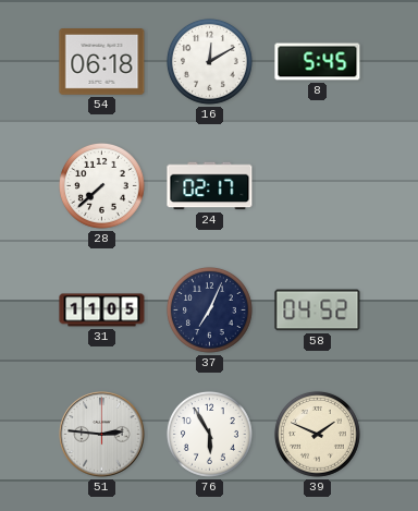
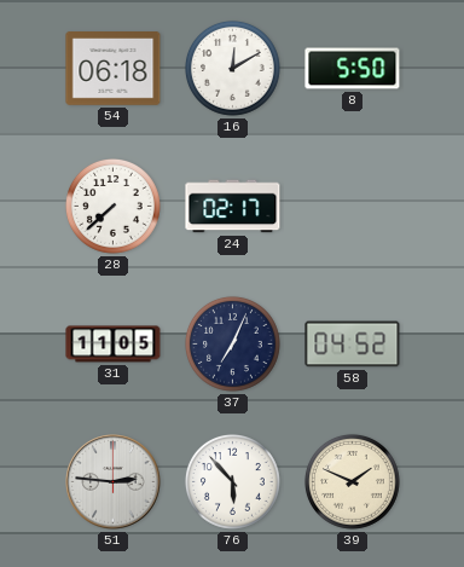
8: 5:45 -> 5:50
76: 5:55 -> 5:53
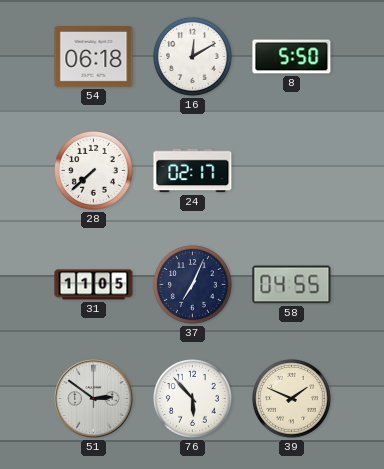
58: 04:52 -> 04:55
51: 2:46 -> 2:51
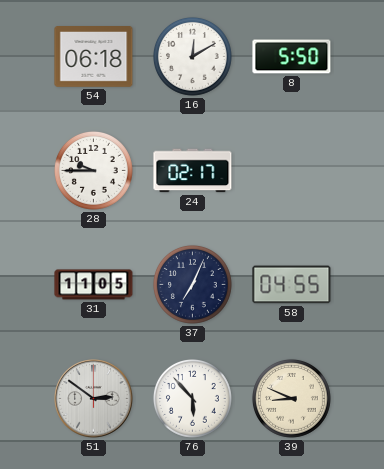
28: 7:38 -> 9:45
39: 1:49 -> 8:49
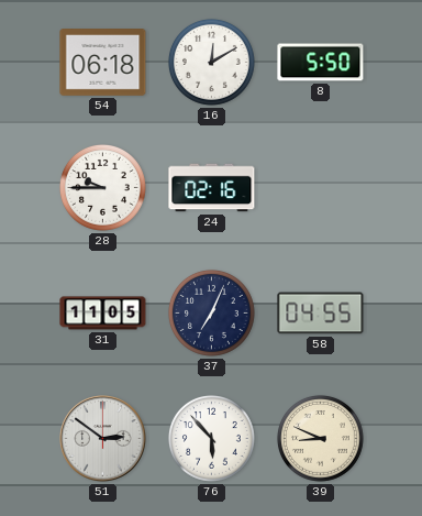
24: 02:17 -> 02:16
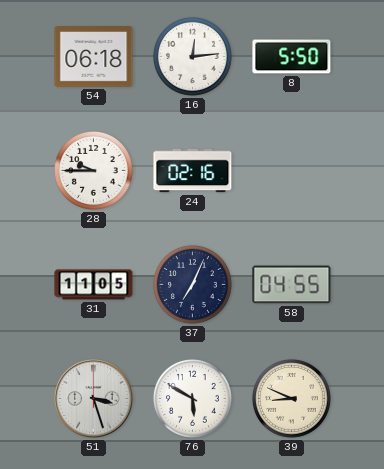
16: 12:10 -> 12:14
51: 2:51 -> 3:27
76: 5:53 -> 5:50
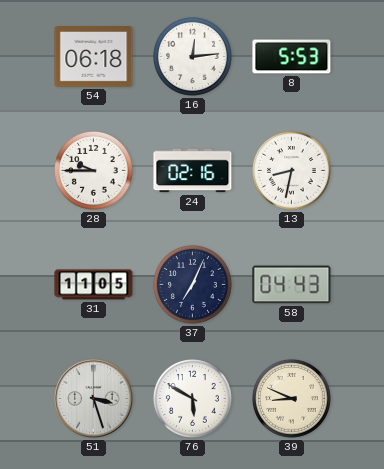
8: 5:50 -> 5:53
13: none -> 8:32
58: 04:55 -> 04:43
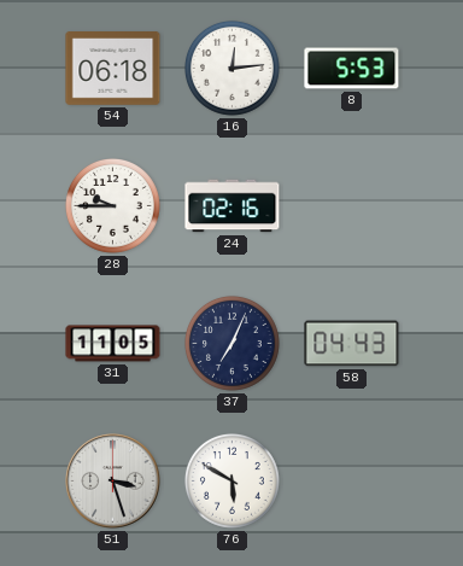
13: 8:32 -> none
39: 8:49 -> none
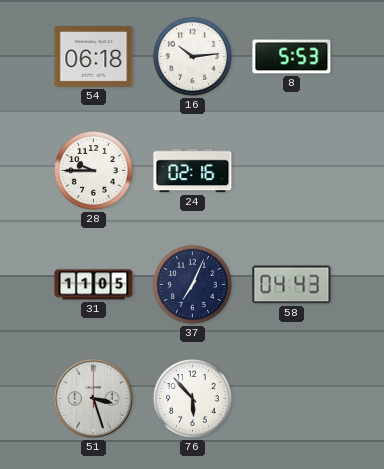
16: 12:14 -> 10:14
76: 5:50 -> 5:53
